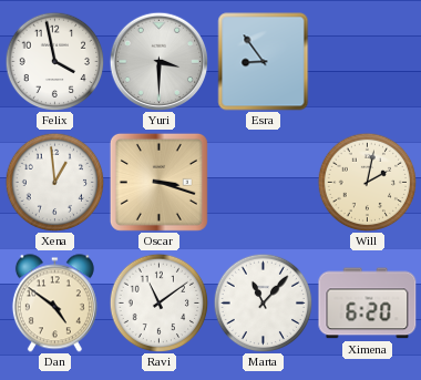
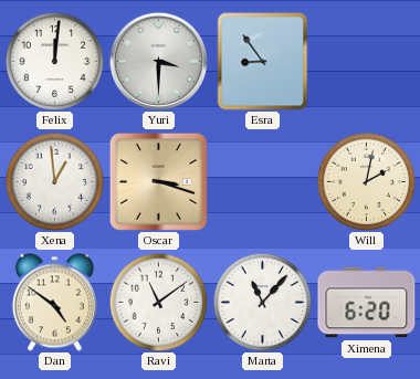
Felix: 3:58 -> 12:01
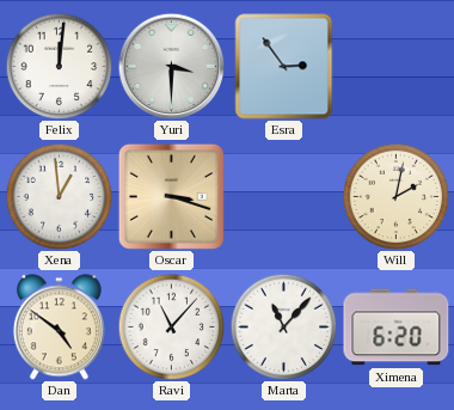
Esra: 8:54 -> 2:54
Ravi: 11:09 -> 11:07
